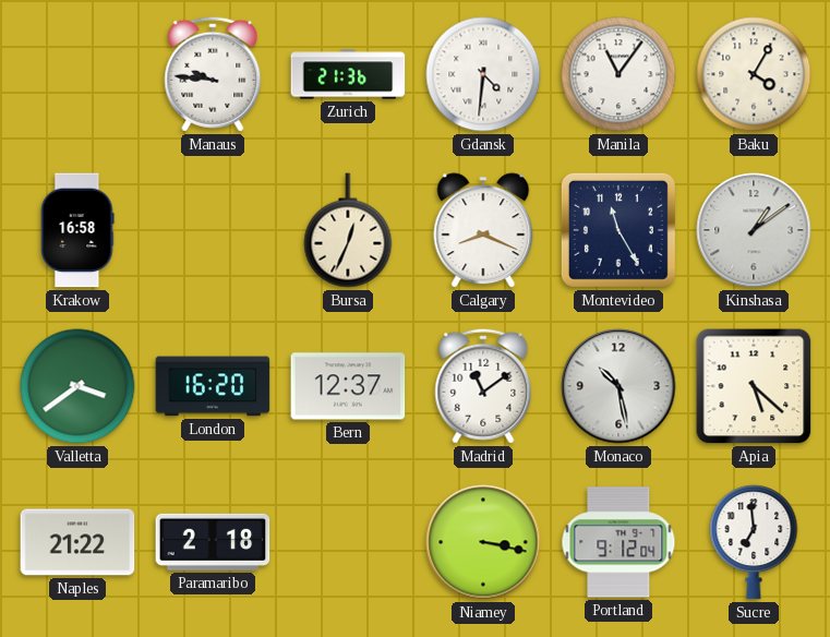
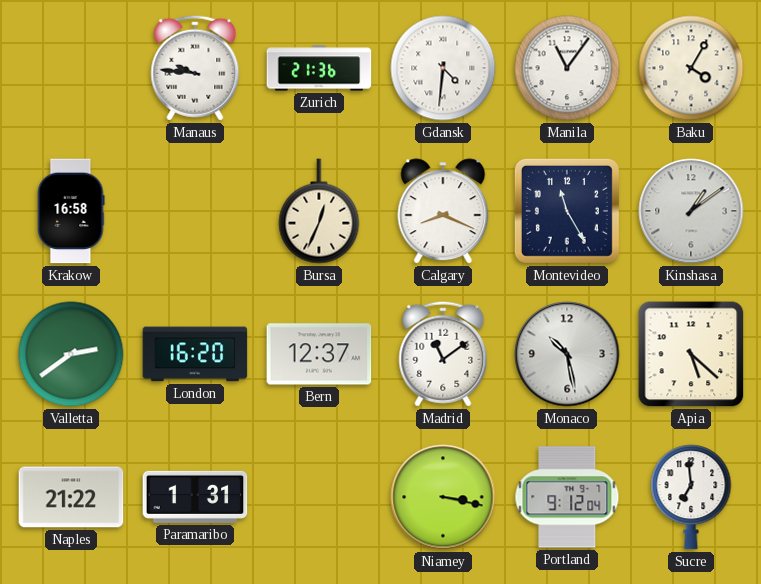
Valletta: 3:39 -> 2:39
Paramaribo: 2:18 -> 1:31
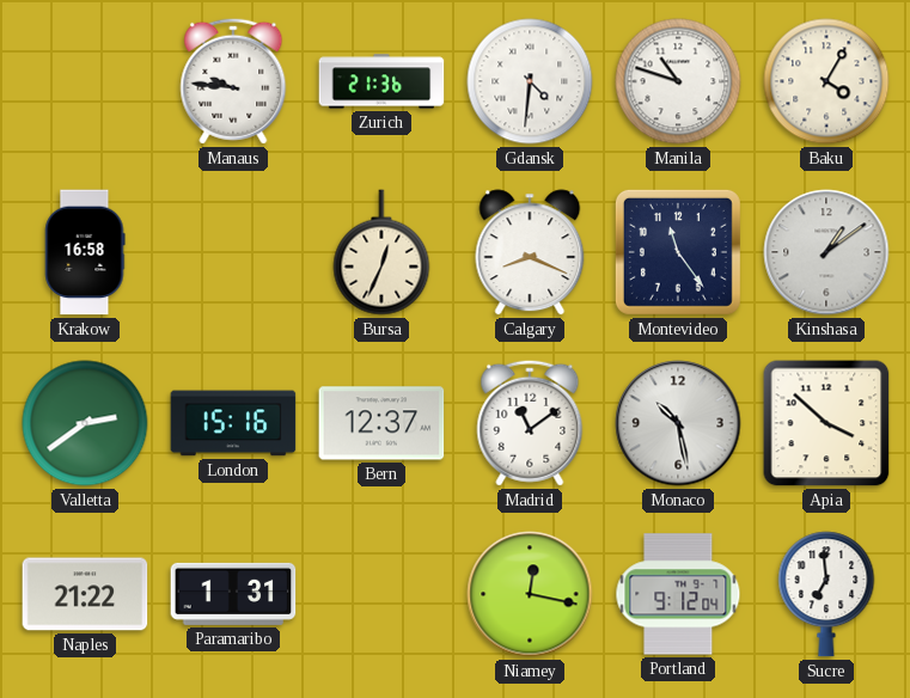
Manila: 11:06 -> 10:48
Montevideo: 11:25 -> 11:24
London: 16:20 -> 15:16
Apia: 5:22 -> 3:52
Niamey: 3:17 -> 12:17
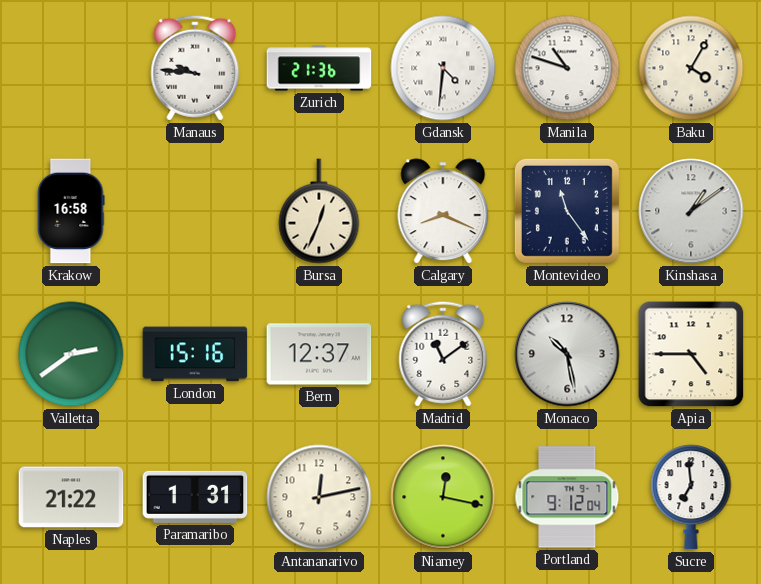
Apia: 3:52 -> 4:45
Antananarivo: none -> 12:13
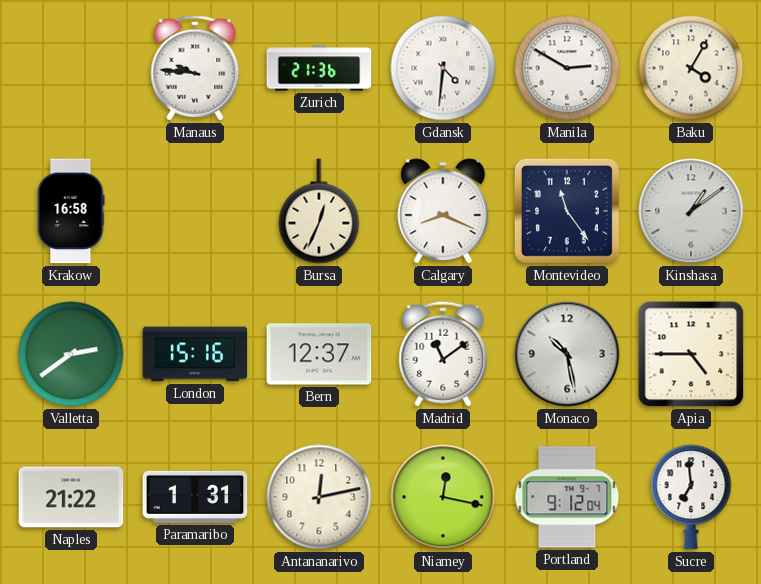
Manila: 10:48 -> 2:50
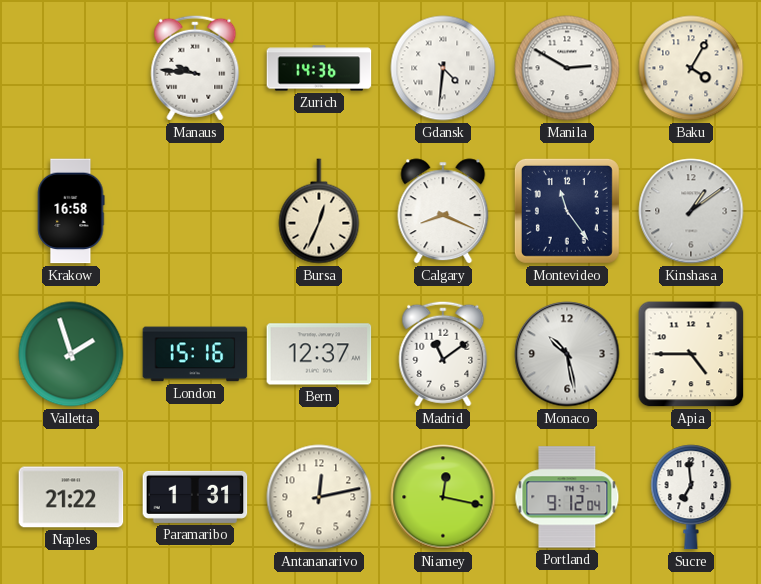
Zurich: 21:36 -> 14:36
Valletta: 2:39 -> 1:57
